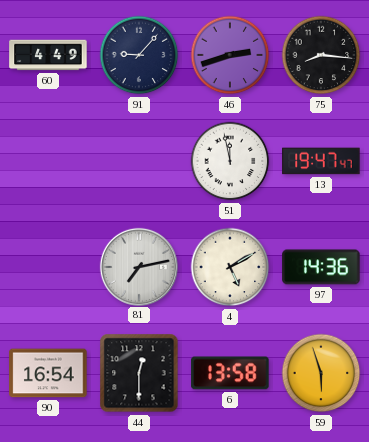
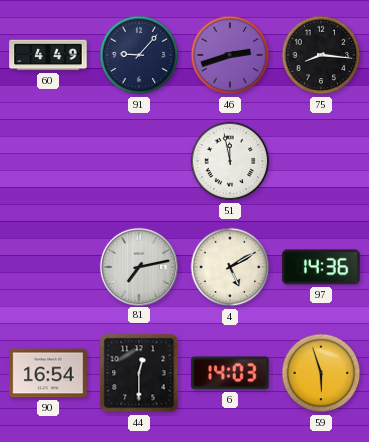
13: 19:47 -> none
6: 13:58 -> 14:03
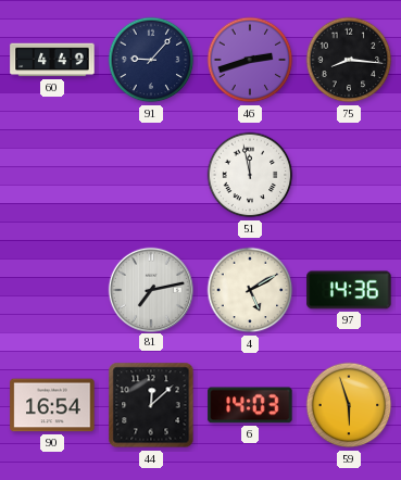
44: 12:30 -> 12:08
